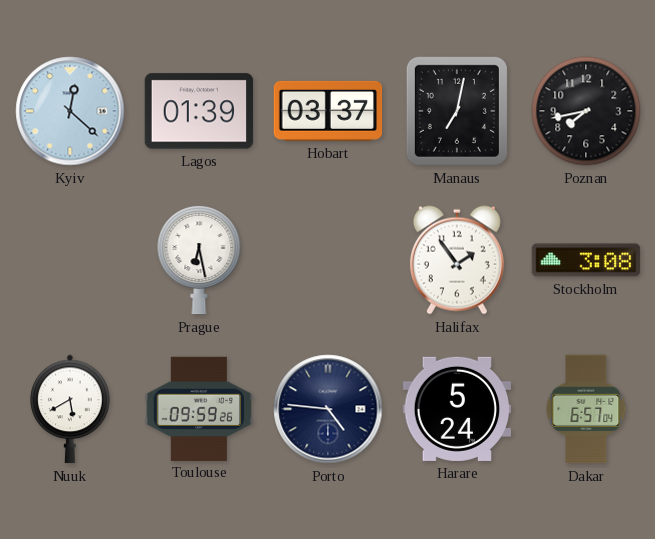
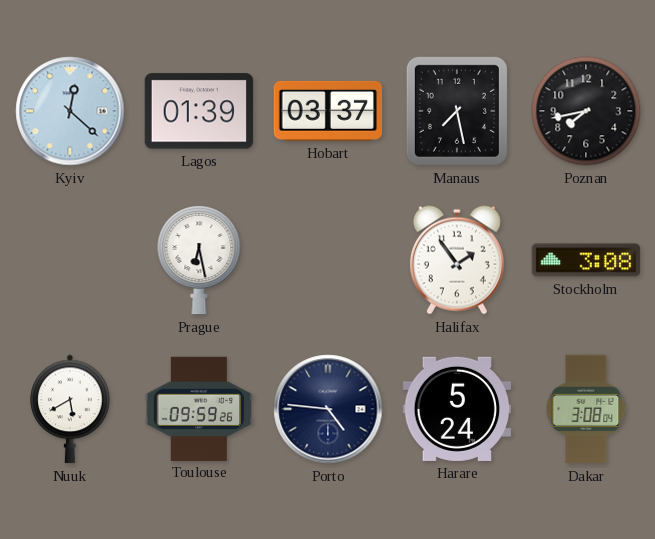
Manaus: 7:02 -> 7:28
Dakar: 6:57 -> 3:08
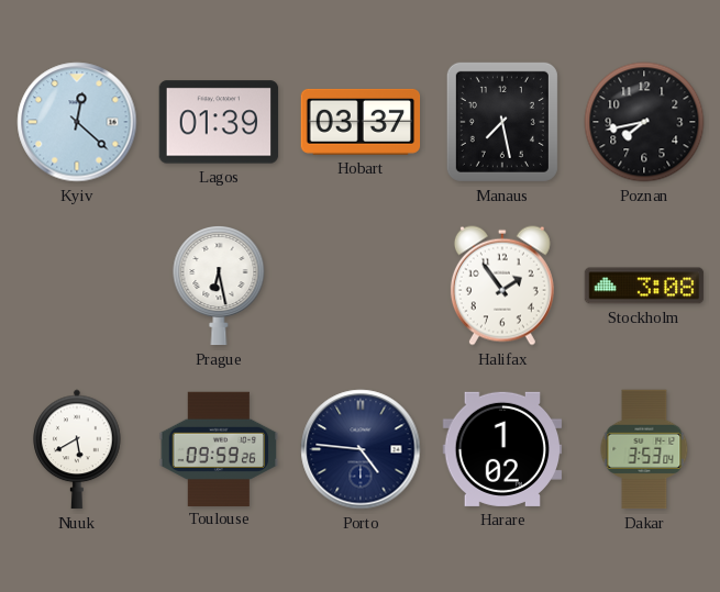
Harare: 5:24 -> 1:02
Dakar: 3:08 -> 3:53
